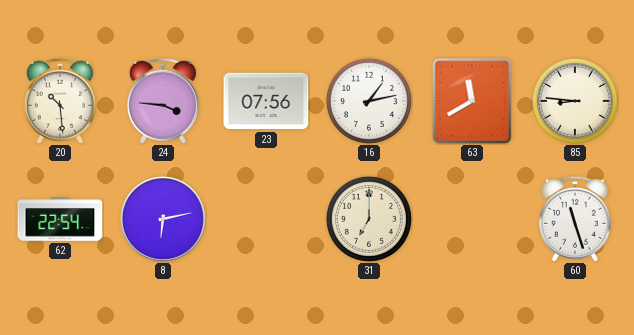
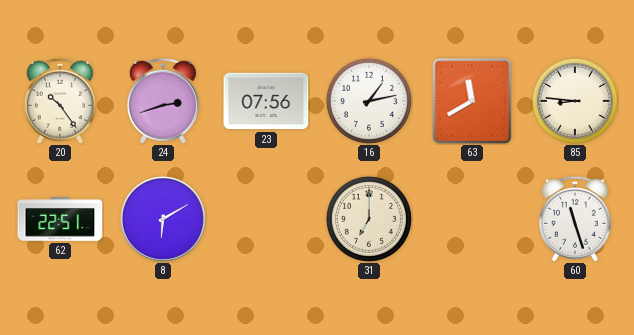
20: 10:29 -> 10:24
24: 3:46 -> 2:42
62: 22:54 -> 22:51
8: 6:13 -> 6:10
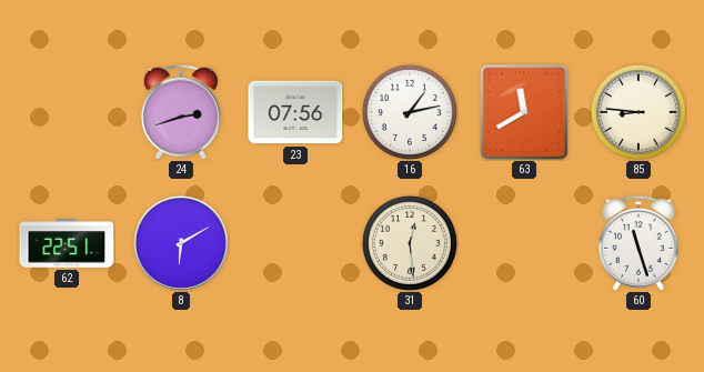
20: 10:24 -> none
31: 7:00 -> 12:29
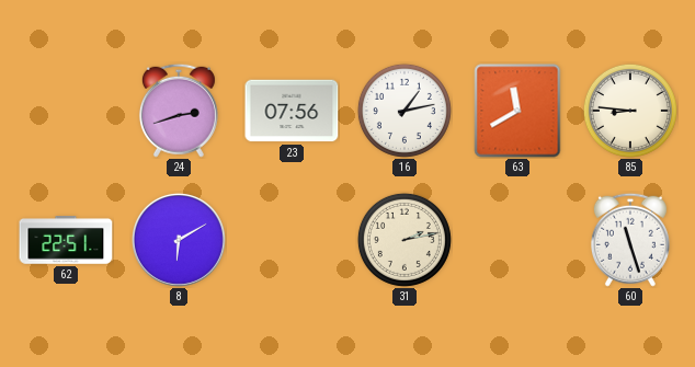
31: 12:29 -> 2:13
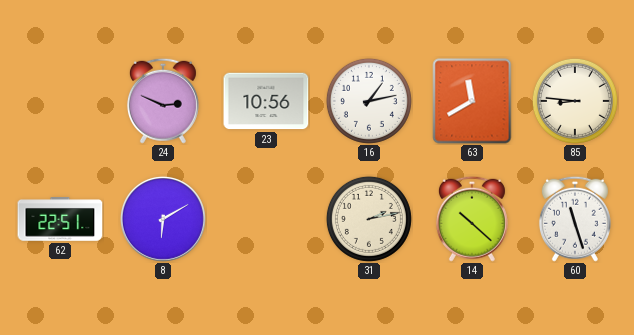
24: 2:42 -> 2:49
23: 07:56 -> 10:56
14: none -> 10:22
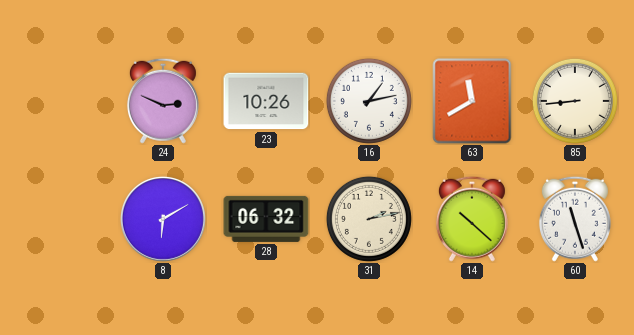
23: 10:56 -> 10:26
85: 8:46 -> 8:44
62: 22:51 -> none
28: none -> 06:32
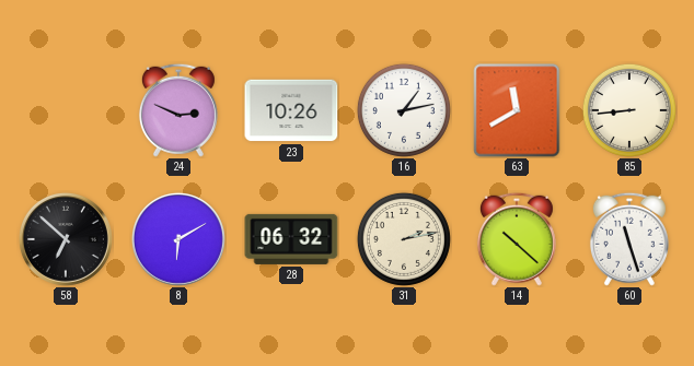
58: none -> 6:52
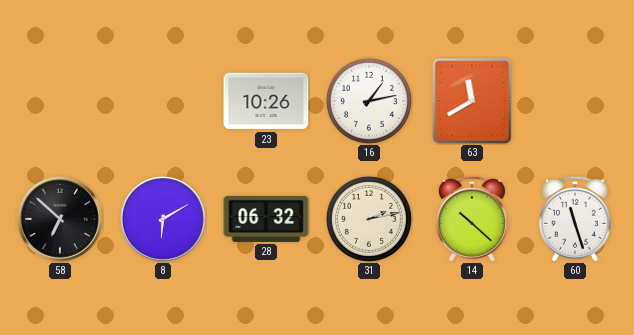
24: 2:49 -> none
85: 8:44 -> none
